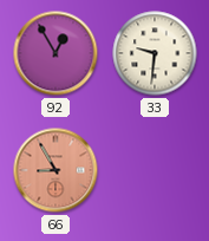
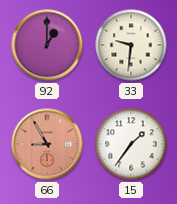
92: 12:55 -> 1:00
15: none -> 1:36
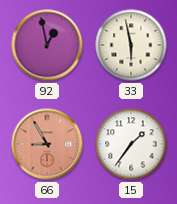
92: 1:00 -> 12:58
33: 9:31 -> 5:58
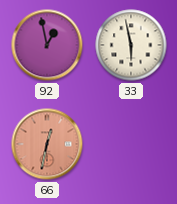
66: 8:55 -> 12:32
15: 1:36 -> none
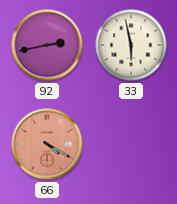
92: 12:58 -> 2:43
66: 12:32 -> 4:20
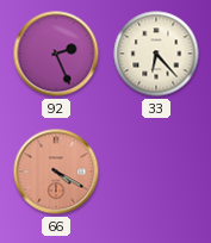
92: 2:43 -> 2:26
33: 5:58 -> 6:23
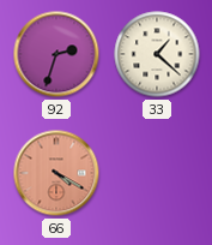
92: 2:26 -> 2:33
33: 6:23 -> 1:22
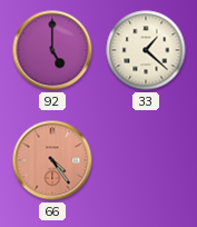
92: 2:33 -> 5:00
66: 4:20 -> 4:24
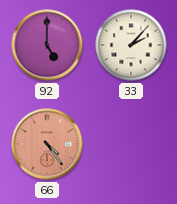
33: 1:22 -> 2:07
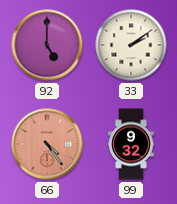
33: 2:07 -> 2:09
99: none -> 9:32
